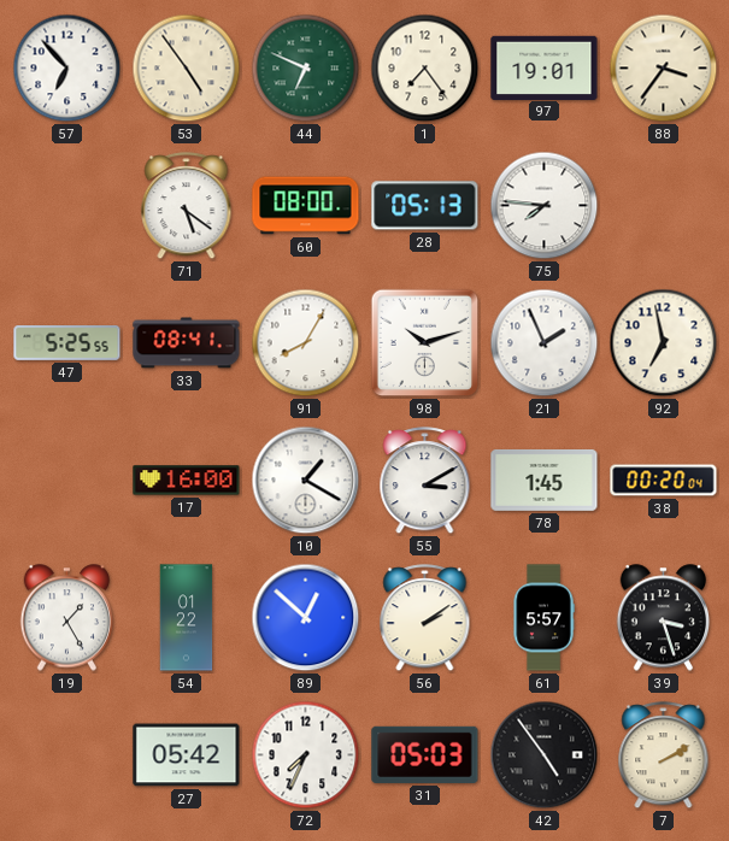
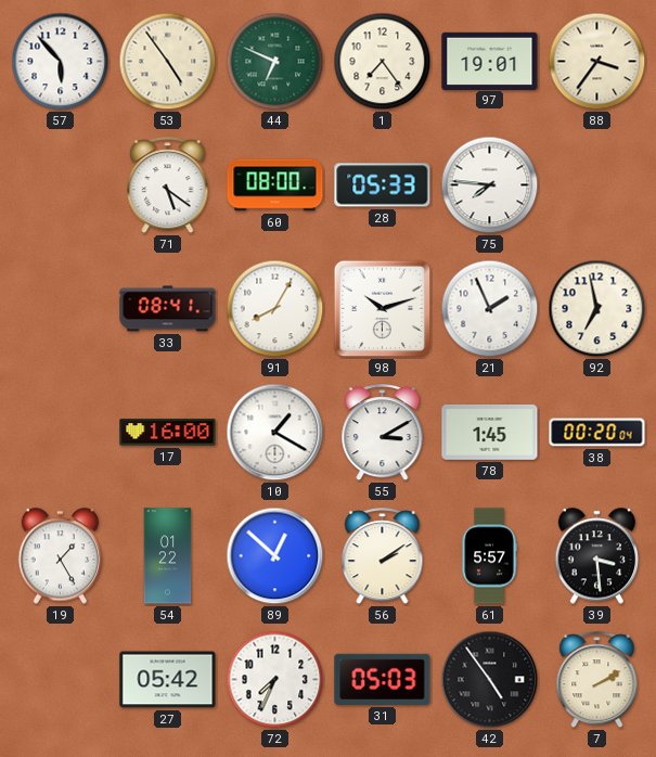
57: 6:53 -> 5:53
28: 05:13 -> 05:33
47: 5:25 -> none
39: 3:27 -> 3:29
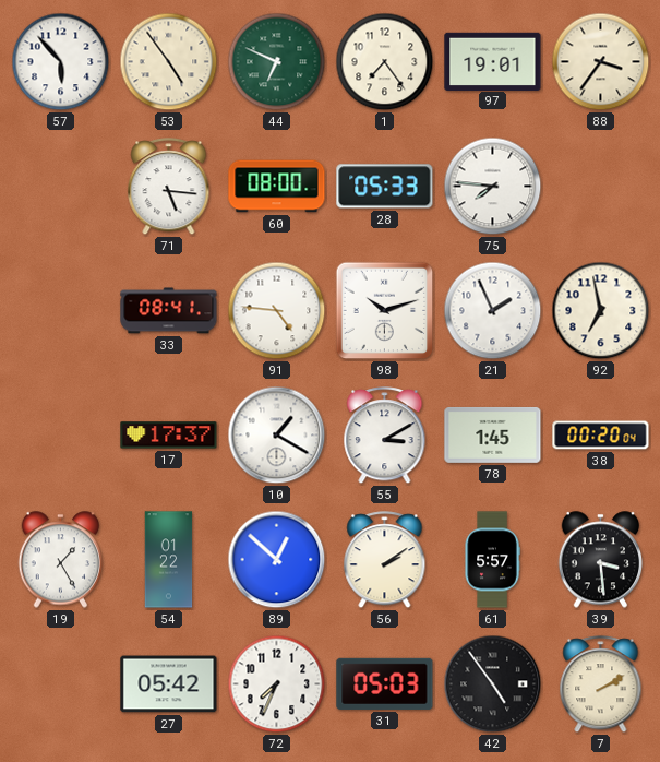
71: 5:21 -> 5:16
91: 8:05 -> 4:46
17: 16:00 -> 17:37
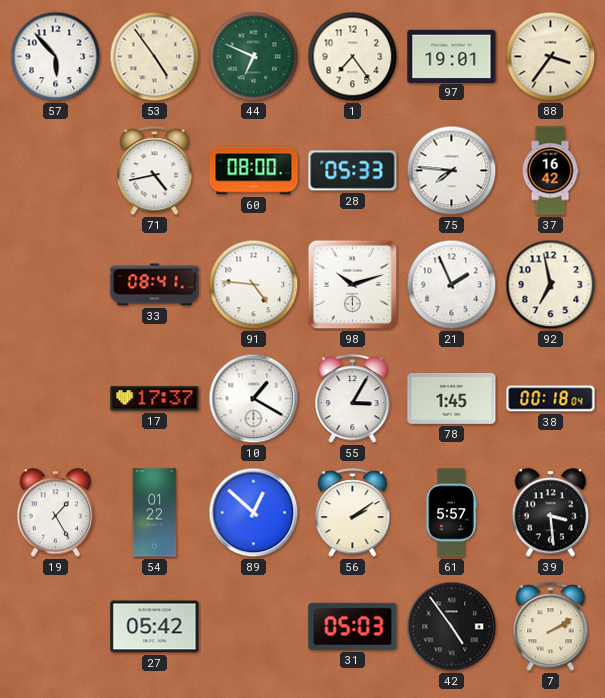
71: 5:16 -> 4:43
37: none -> 16:42
55: 3:10 -> 3:05
38: 00:20 -> 00:18
72: 7:34 -> none
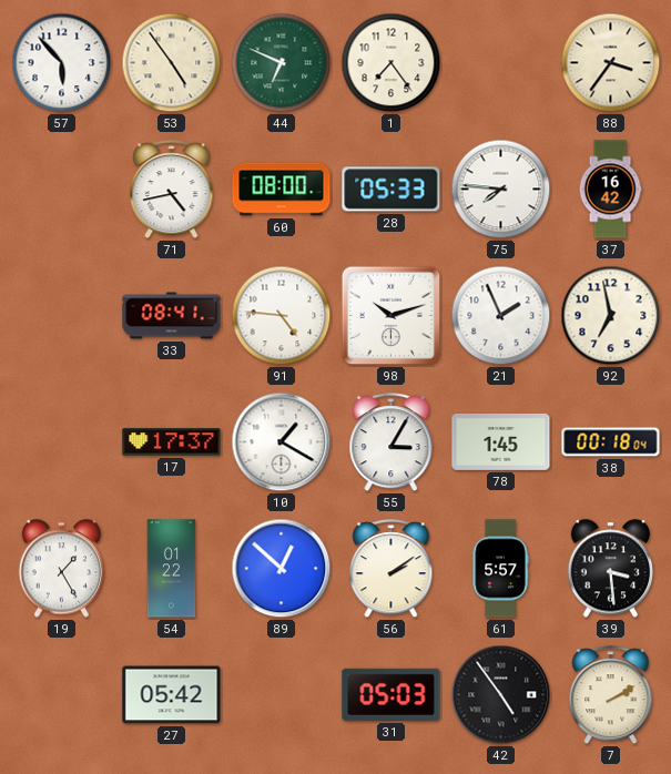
97: 19:01 -> none
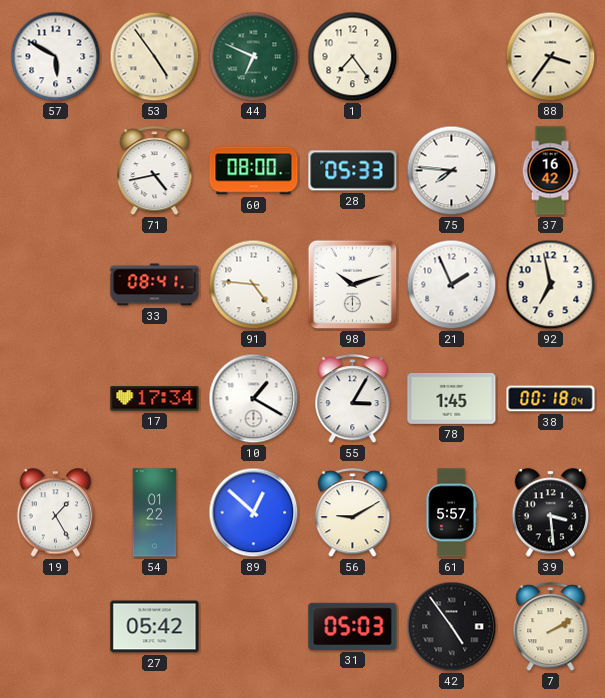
57: 5:53 -> 5:50
17: 17:37 -> 17:34
56: 2:09 -> 9:10
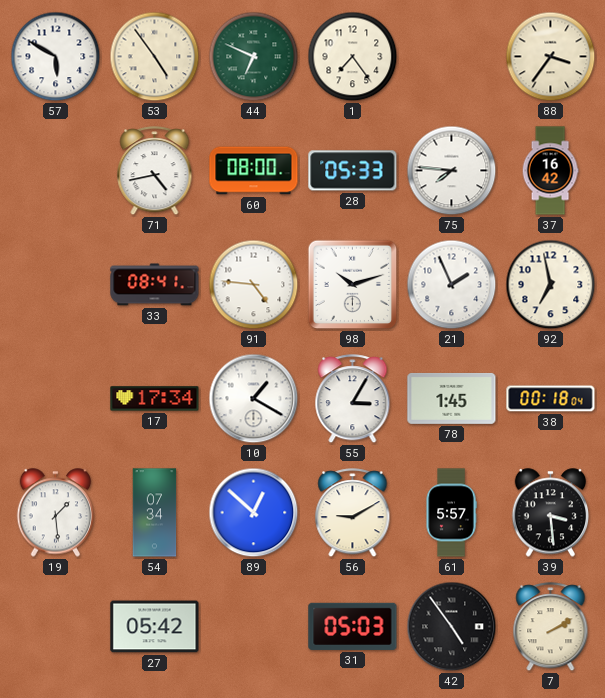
19: 1:25 -> 1:29
54: 01:22 -> 07:34
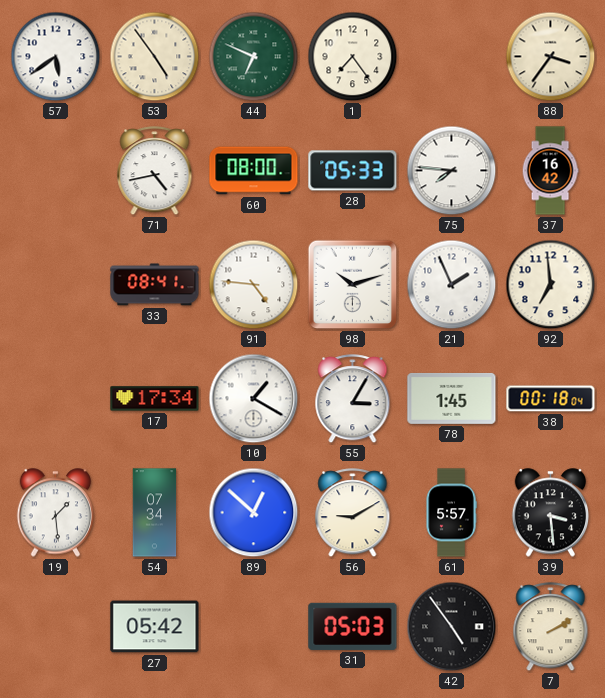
57: 5:50 -> 5:39
92: 6:58 -> 6:59
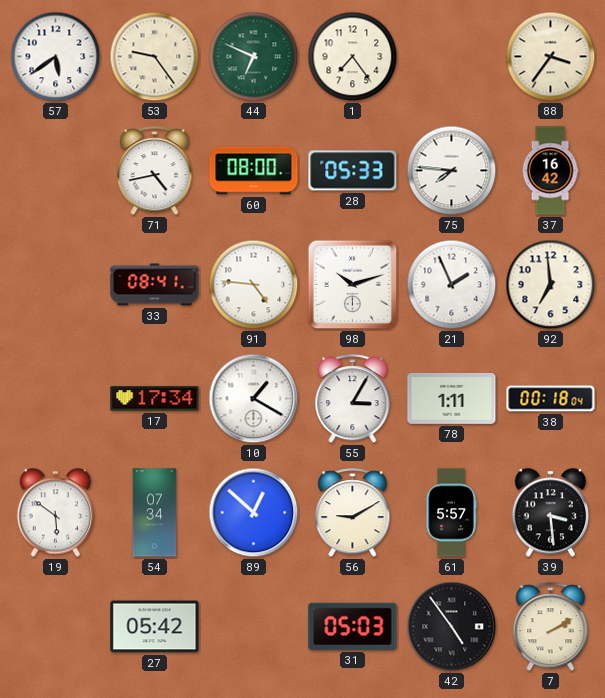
53: 4:54 -> 9:24
78: 1:45 -> 1:11
19: 1:29 -> 5:51
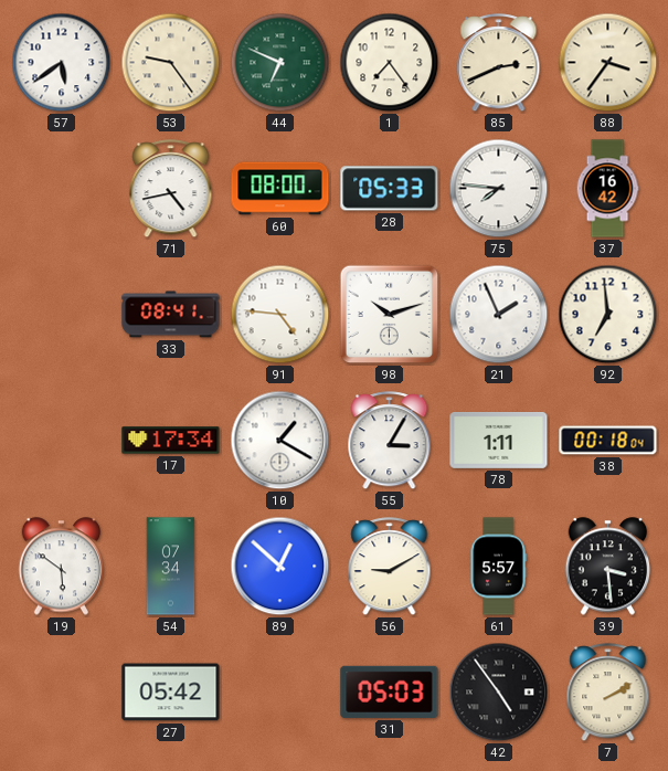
85: none -> 2:41
